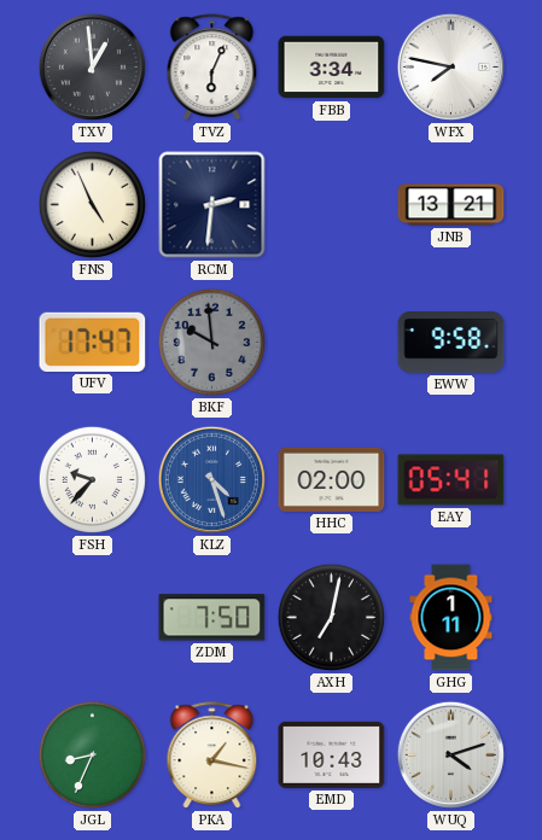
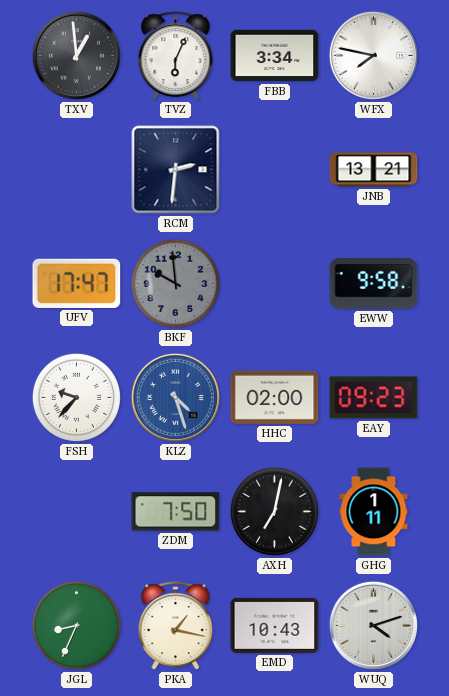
FNS: 4:56 -> none
EAY: 05:41 -> 09:23
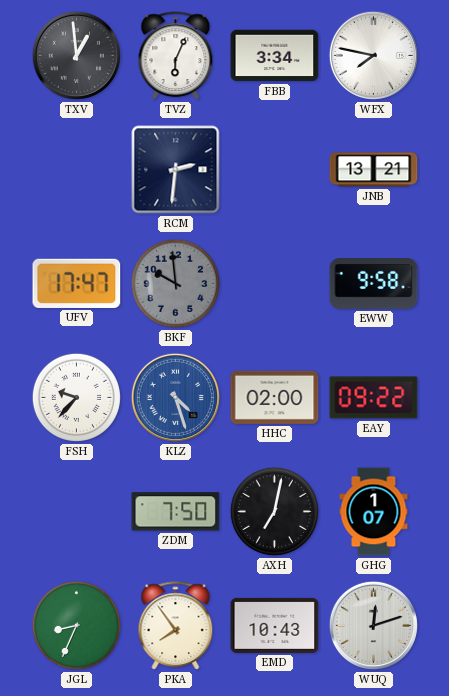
EAY: 09:23 -> 09:22
GHG: 1:11 -> 1:07
PKA: 1:17 -> 7:54
WUQ: 4:12 -> 12:12
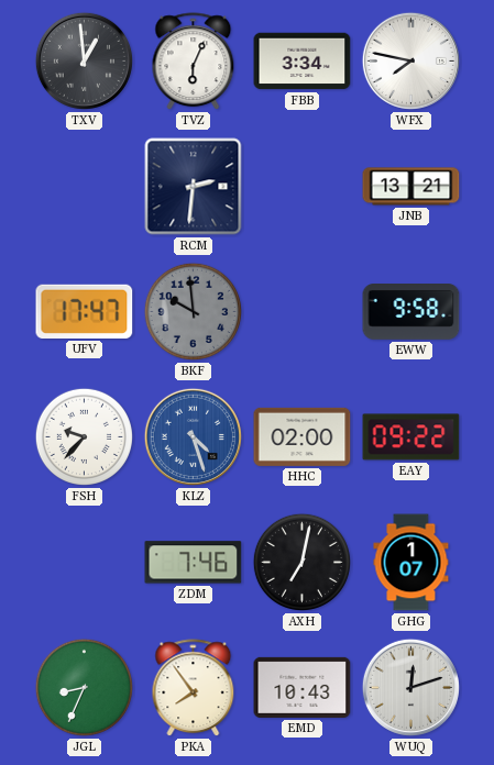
ZDM: 7:50 -> 7:46
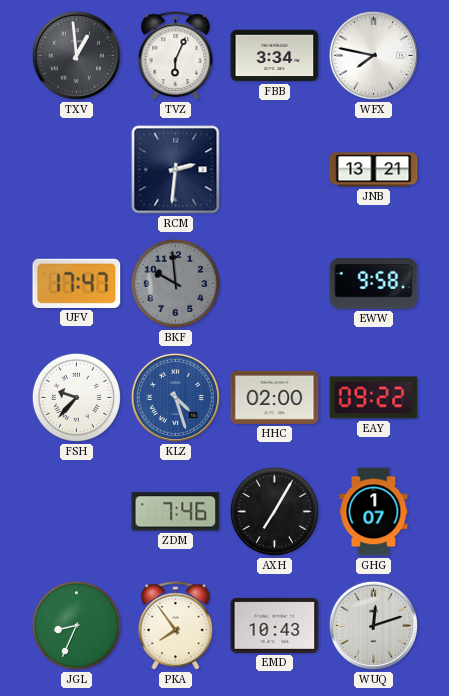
AXH: 7:02 -> 7:05
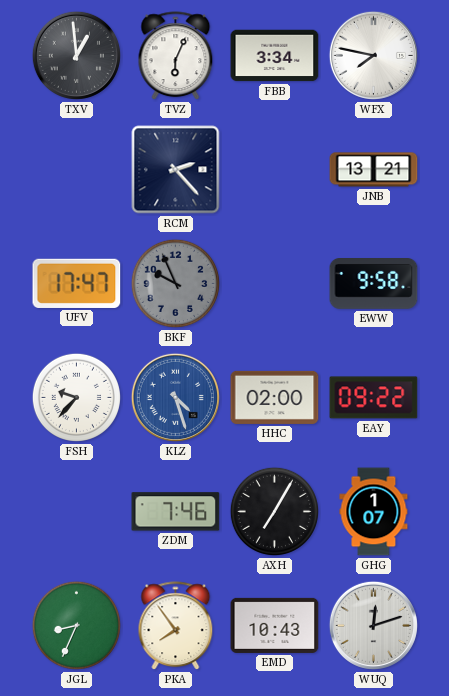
RCM: 2:31 -> 2:23
BKF: 9:59 -> 9:56
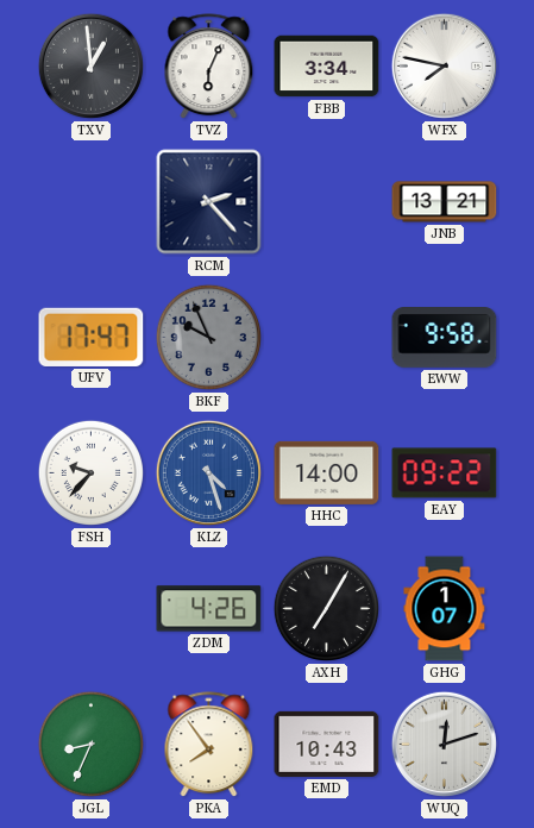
HHC: 02:00 -> 14:00
ZDM: 7:46 -> 4:26
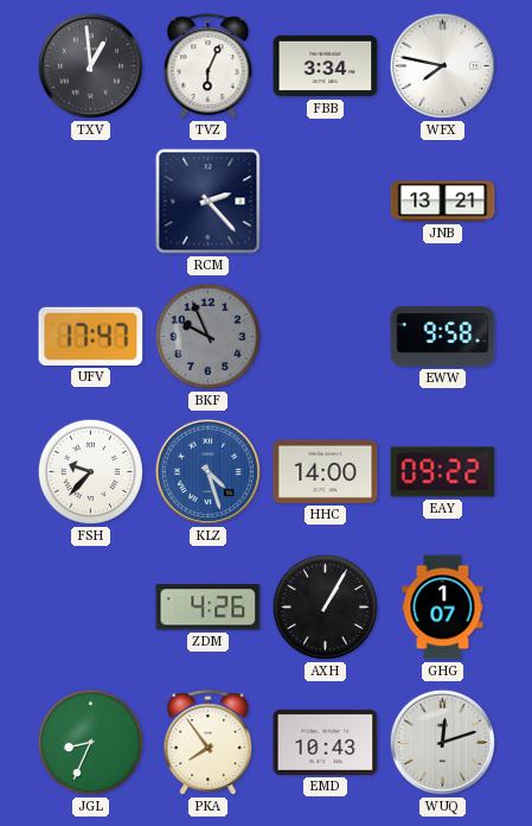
AXH: 7:05 -> 1:05
